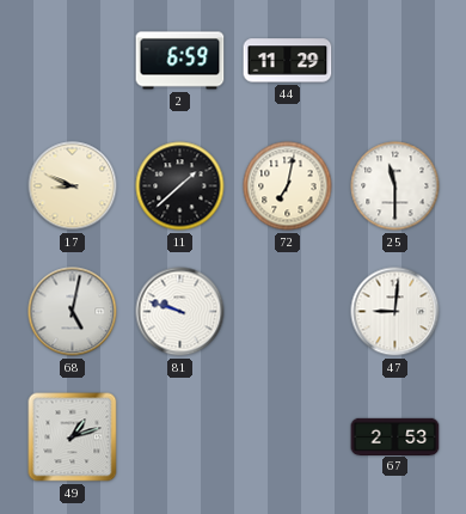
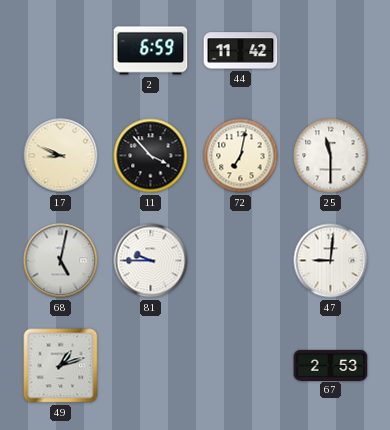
44: 11:29 -> 11:42
11: 1:38 -> 3:53
81: 9:48 -> 9:45
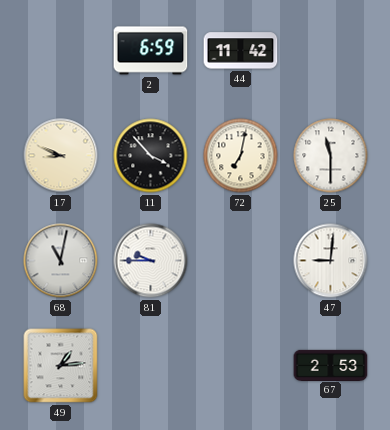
68: 5:02 -> 11:02
49: 1:12 -> 1:14
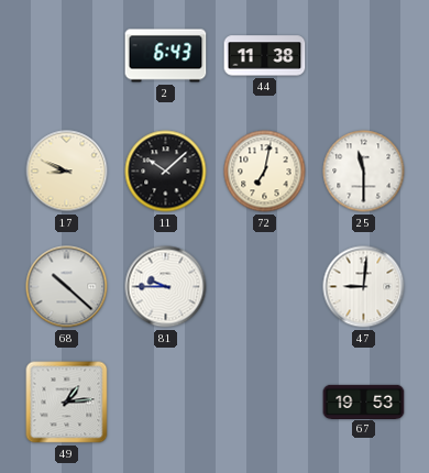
2: 6:59 -> 6:43
44: 11:42 -> 11:38
11: 3:53 -> 10:08
68: 11:02 -> 10:22
67: 2:53 -> 19:53
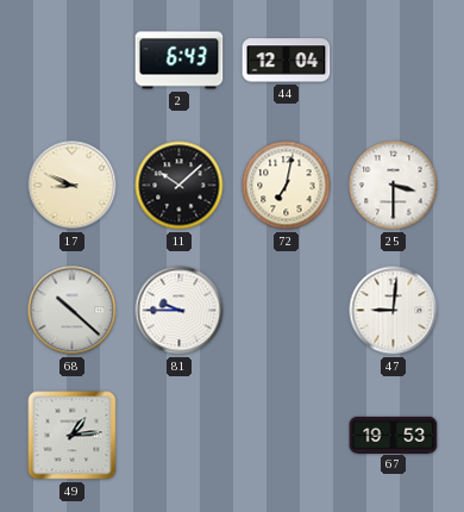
44: 11:38 -> 12:04
25: 11:30 -> 3:30
